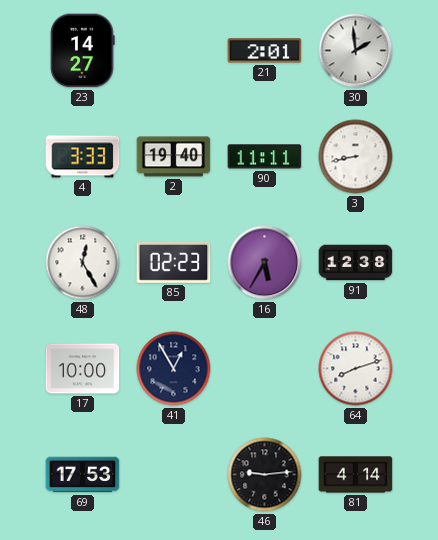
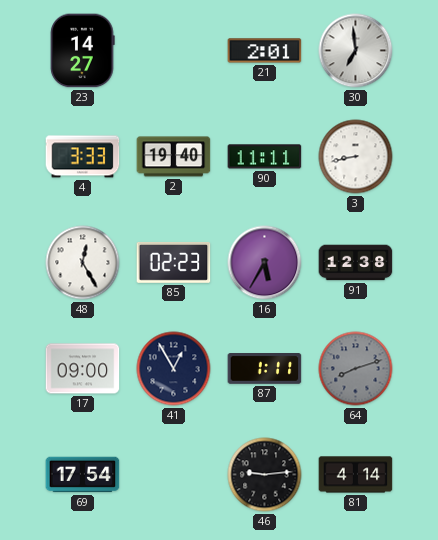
30: 1:59 -> 6:59
17: 10:00 -> 09:00
87: none -> 1:11
64 dial: white -> grey
69: 17:53 -> 17:54
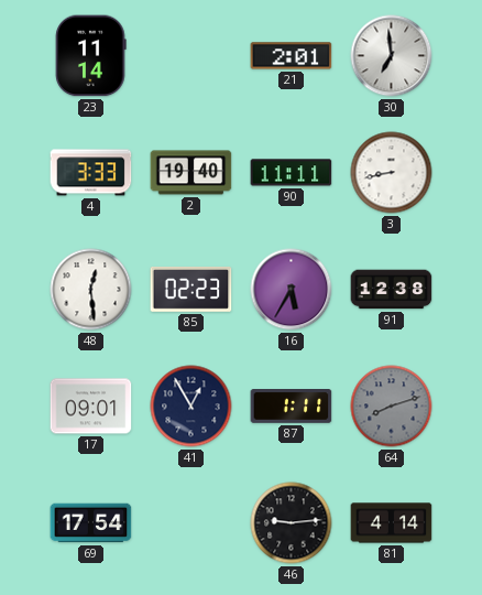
23: 14:27 -> 11:14
48: 12:25 -> 12:29
17: 09:00 -> 09:01
